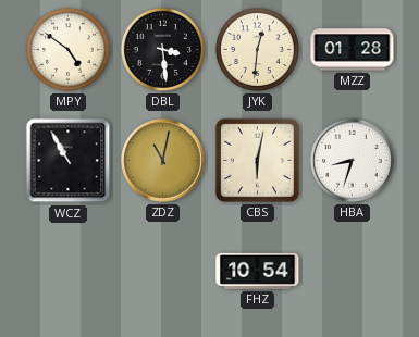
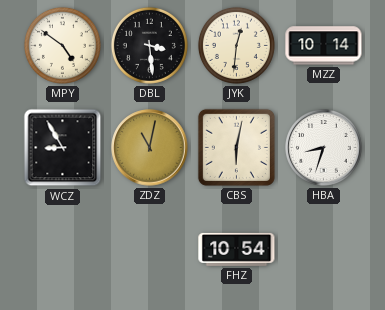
MZZ: 01:28 -> 10:14
WCZ: 10:55 -> 8:55
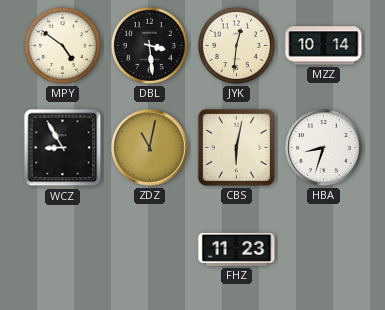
FHZ: 10:54 -> 11:23
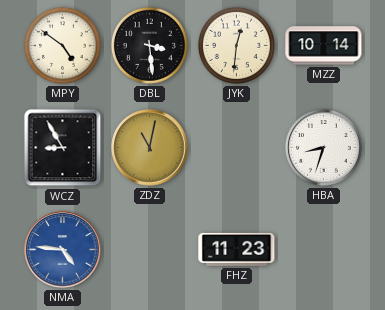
CBS: 6:02 -> none
NMA: none -> 4:46
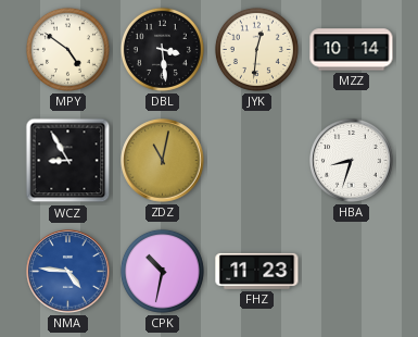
CPK: none -> 10:32
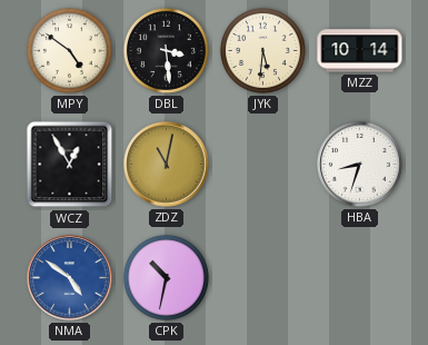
JYK: 12:31 -> 5:31
WCZ: 8:55 -> 12:55
NMA: 4:46 -> 4:51
FHZ: 11:23 -> none
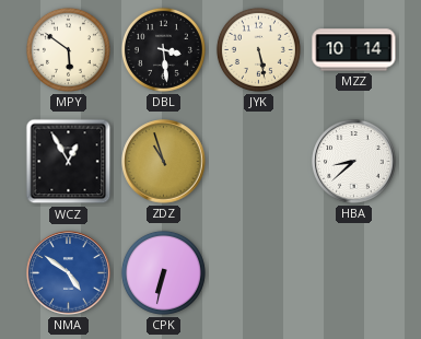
MPY: 4:51 -> 5:51
JYK: 5:31 -> 5:28
ZDZ: 11:02 -> 10:57
HBA: 8:33 -> 8:38
CPK: 10:32 -> 6:32
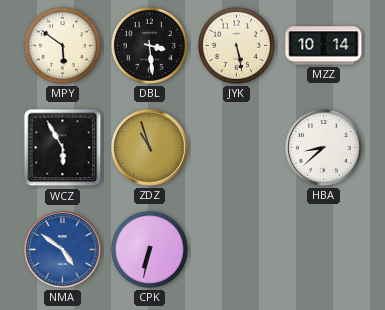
WCZ: 12:55 -> 5:55
